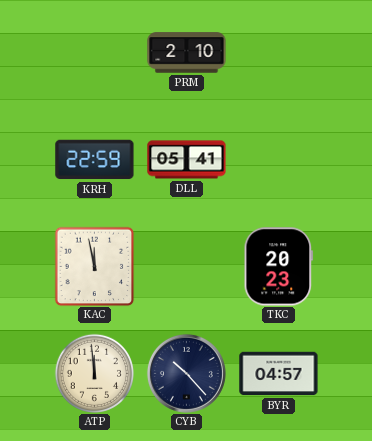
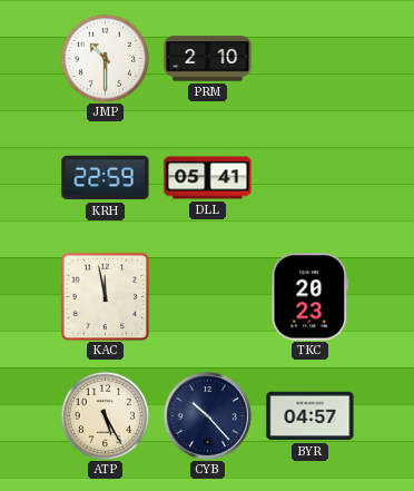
JMP: none -> 10:30
ATP: 11:59 -> 5:25
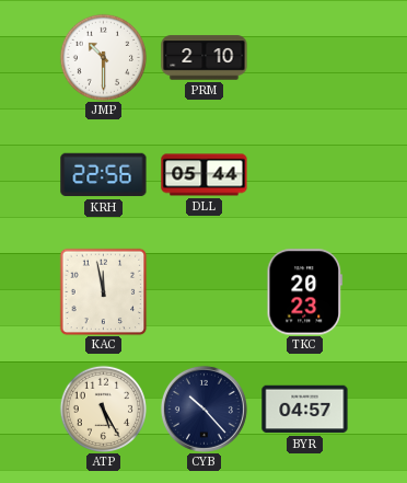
KRH: 22:59 -> 22:56
DLL: 05:41 -> 05:44
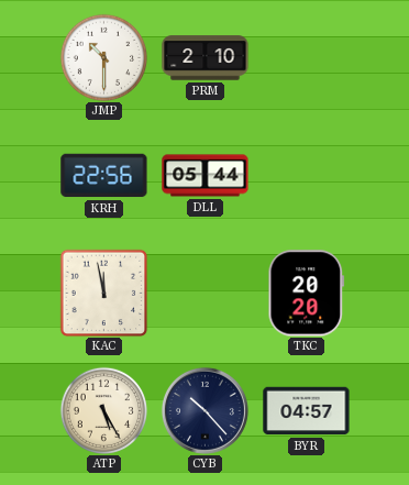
TKC: 20:23 -> 20:20
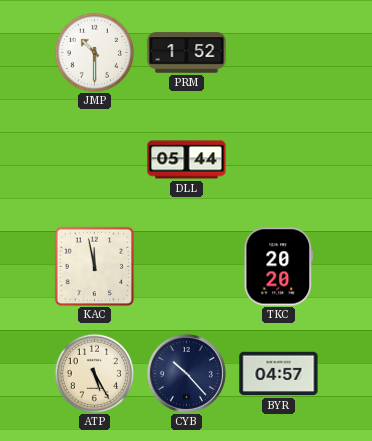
PRM: 2:10 -> 1:52
KRH: 22:56 -> none
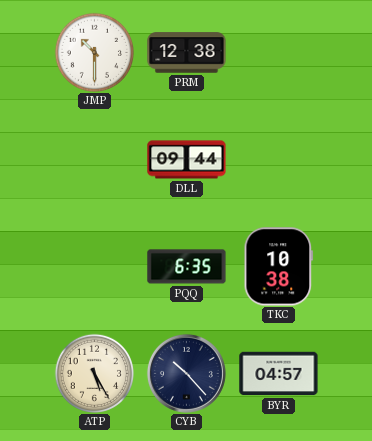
PRM: 1:52 -> 12:38
DLL: 05:44 -> 09:44
KAC: 11:58 -> none
PQQ: none -> 6:35
TKC: 20:20 -> 10:38
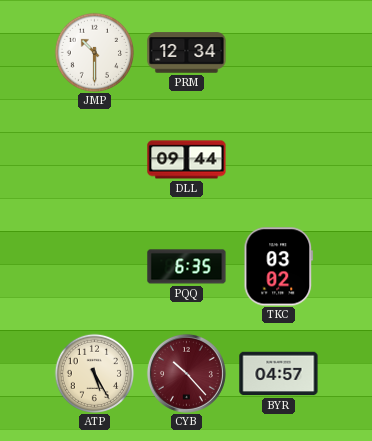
PRM: 12:38 -> 12:34
TKC: 10:38 -> 03:02
CYB dial: navy -> burgundy
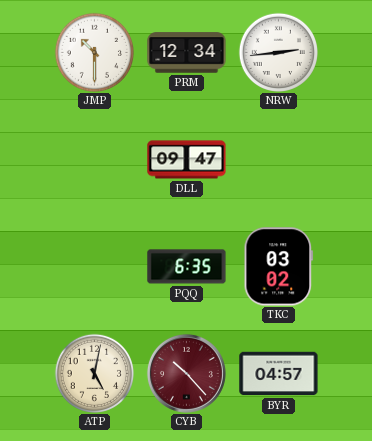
NRW: none -> 2:44
DLL: 09:44 -> 09:47
ATP: 5:25 -> 5:02
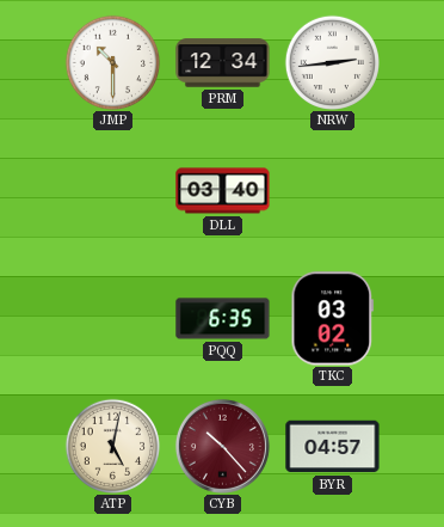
DLL: 09:47 -> 03:40
